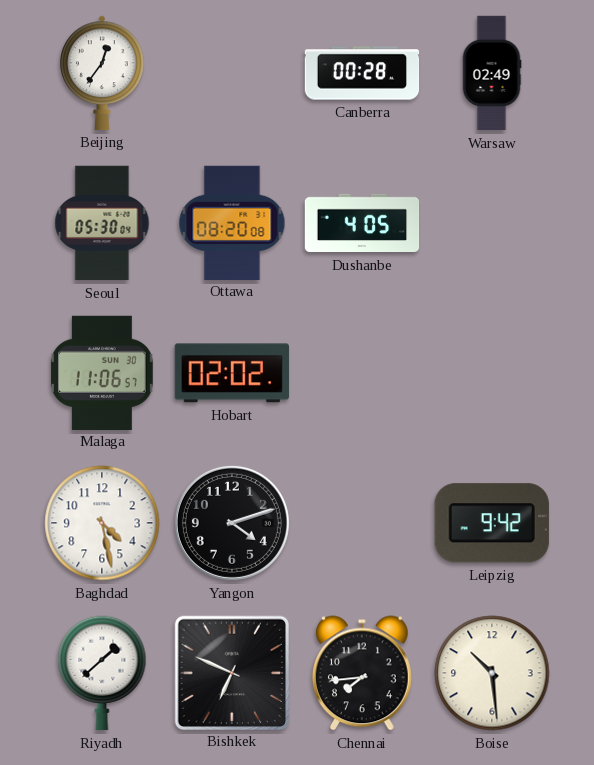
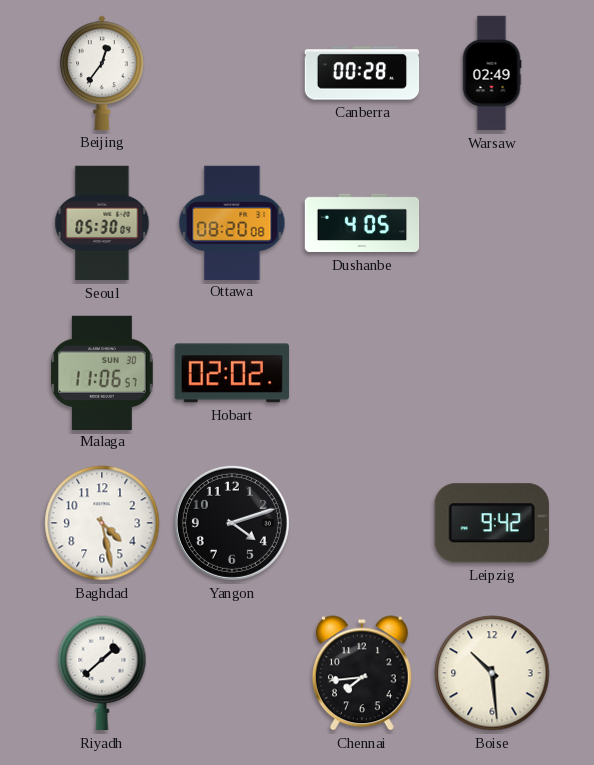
Bishkek: 6:49 -> none
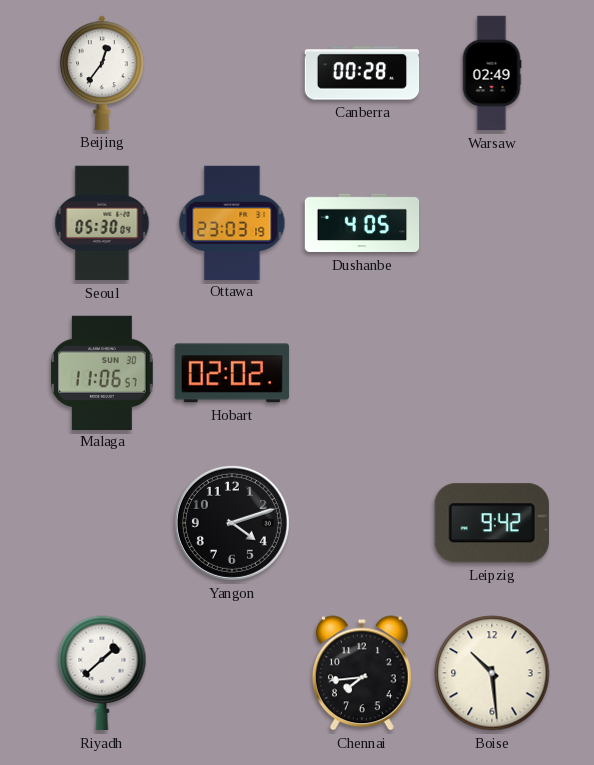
Ottawa: 08:20 -> 23:03
Baghdad: 4:28 -> none
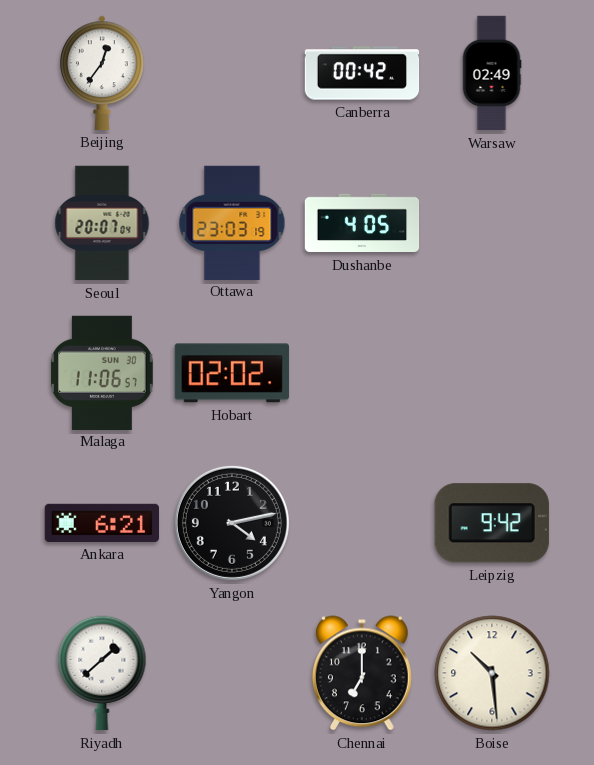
Canberra: 00:28 -> 00:42
Seoul: 05:30 -> 20:07
Ankara: none -> 6:21
Yangon: 4:12 -> 4:13
Chennai: 7:44 -> 7:00
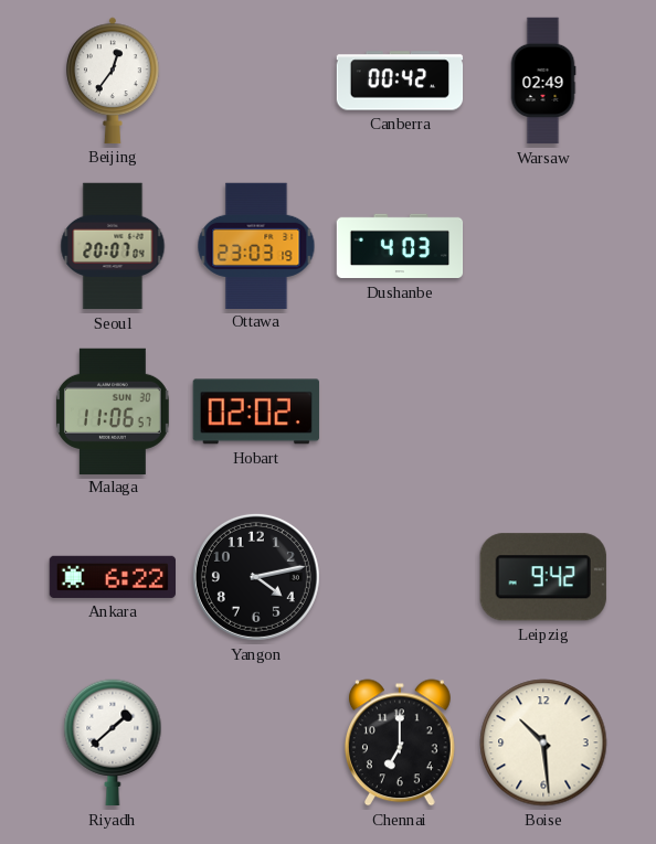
Dushanbe: 4:05 -> 4:03
Ankara: 6:21 -> 6:22
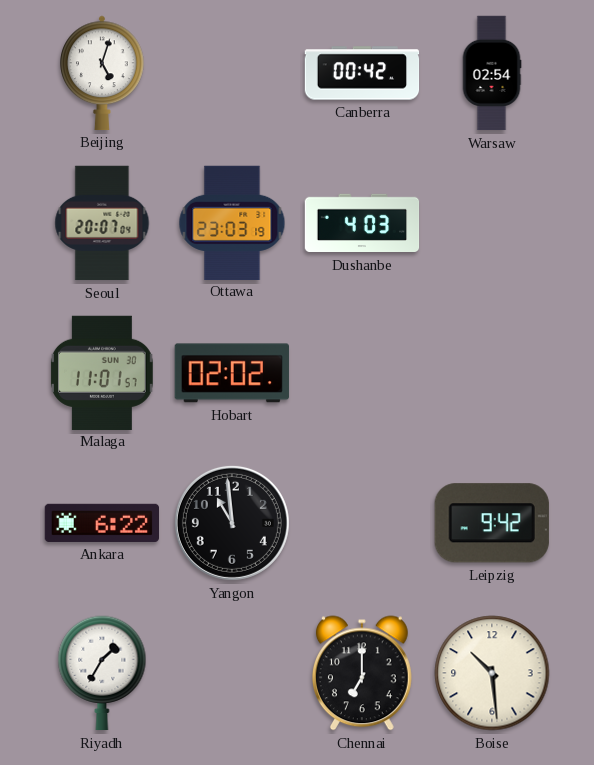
Beijing: 12:36 -> 5:03
Warsaw: 02:49 -> 02:54
Malaga: 11:06 -> 11:01
Yangon: 4:13 -> 10:59
Riyadh: 1:38 -> 1:35
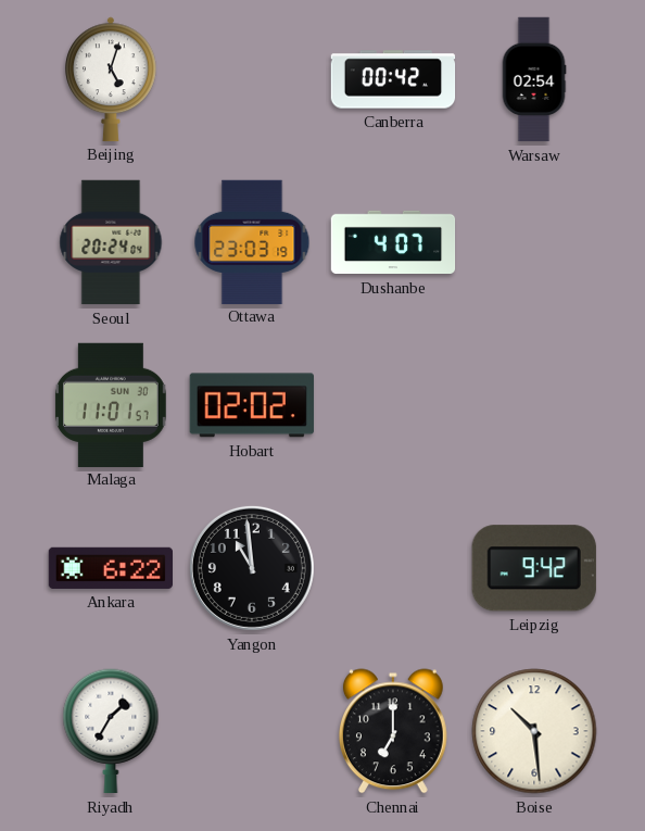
Seoul: 20:07 -> 20:24
Dushanbe: 4:03 -> 4:07
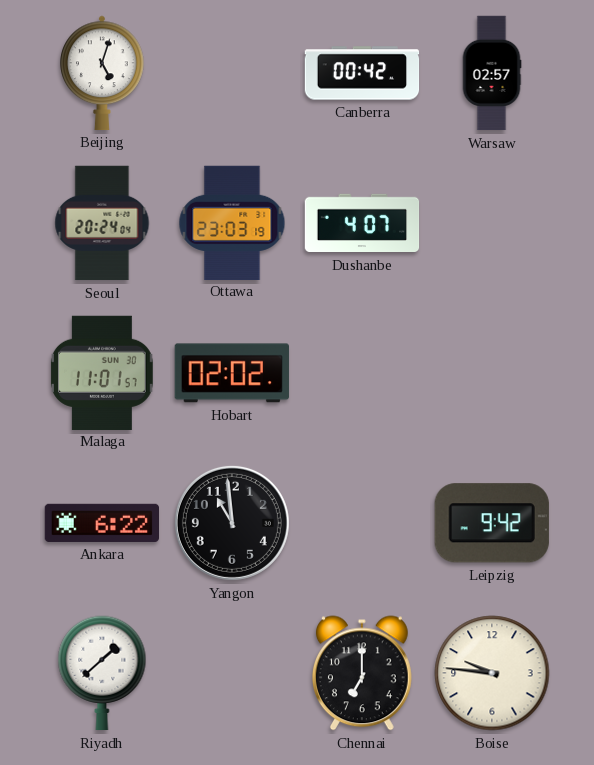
Warsaw: 02:54 -> 02:57
Riyadh: 1:35 -> 1:38
Boise: 10:29 -> 9:46
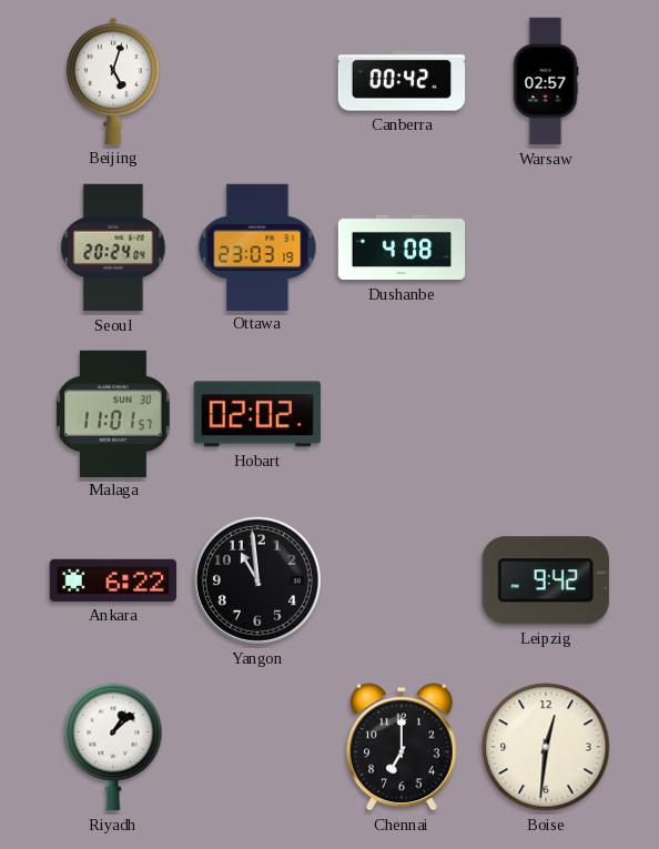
Dushanbe: 4:07 -> 4:08
Riyadh: 1:38 -> 1:08
Boise: 9:46 -> 12:31
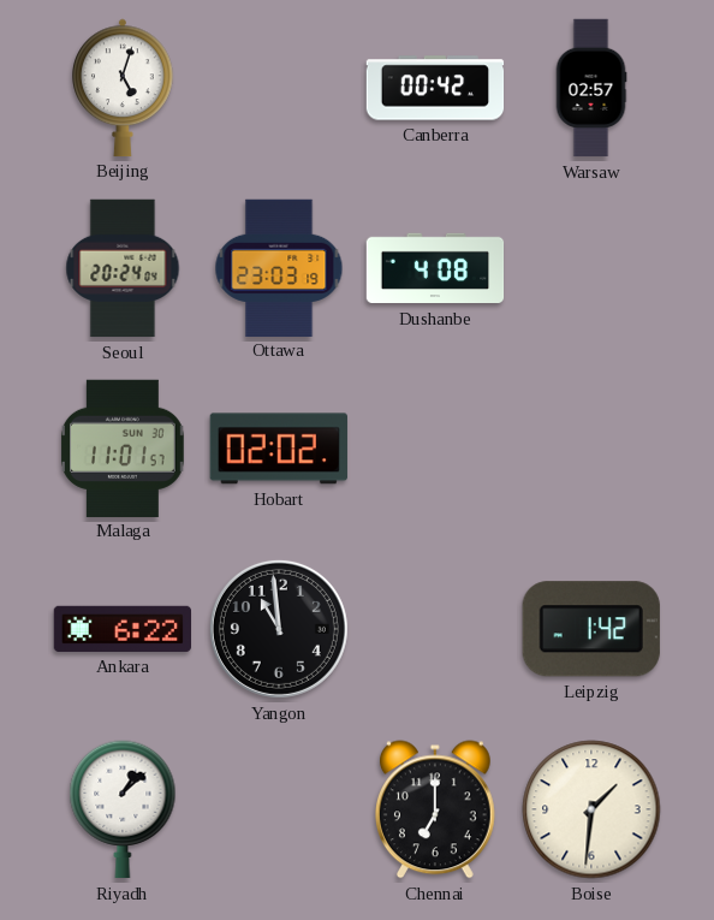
Leipzig: 9:42 -> 1:42
Boise: 12:31 -> 1:31
